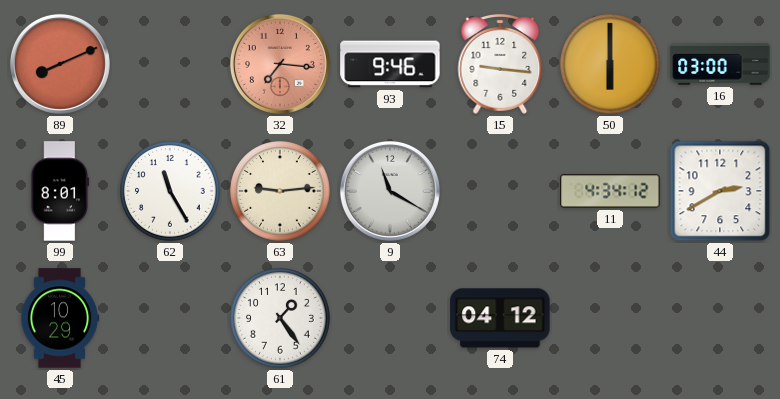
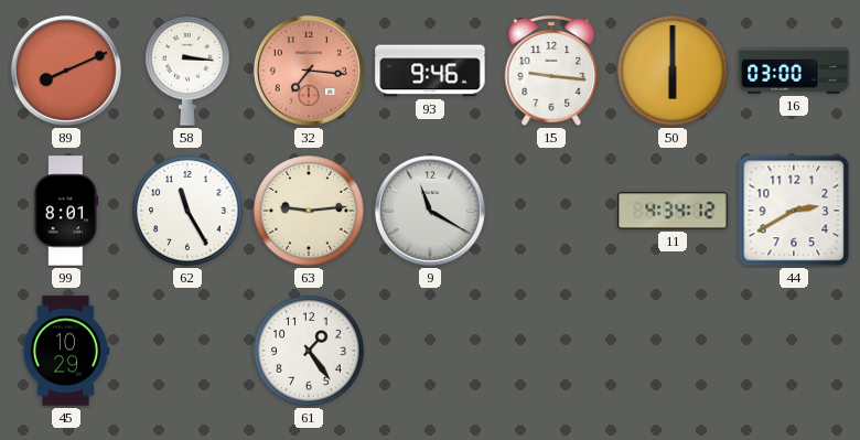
58: none -> 3:16
74: 04:12 -> none
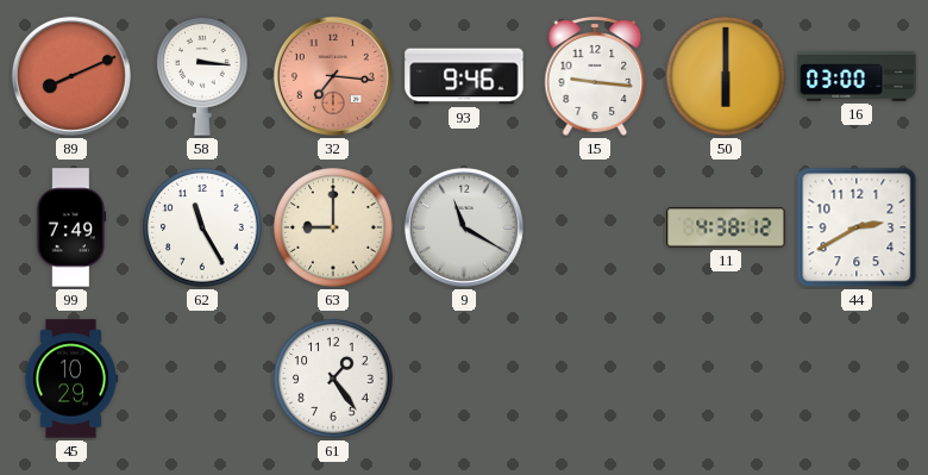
99: 8:01 -> 7:49
63: 9:14 -> 9:00
11: 4:34 -> 4:38
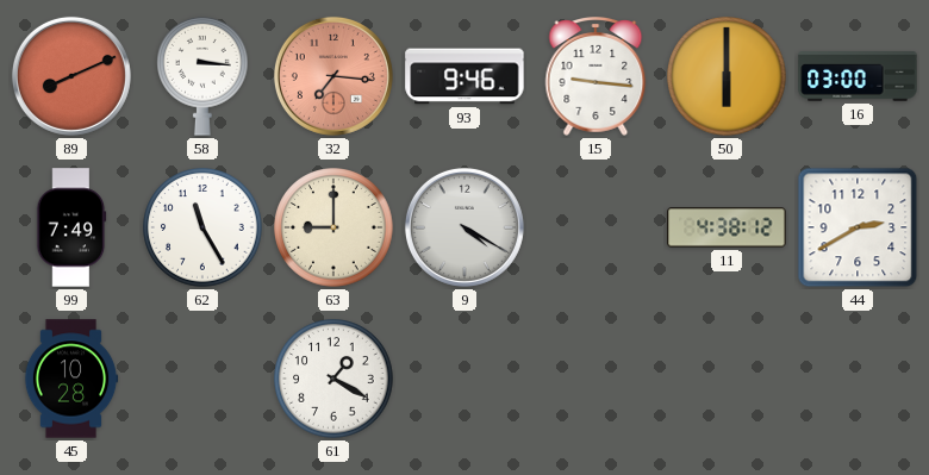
9: 11:20 -> 4:20
45: 10:29 -> 10:28
61: 1:24 -> 1:20
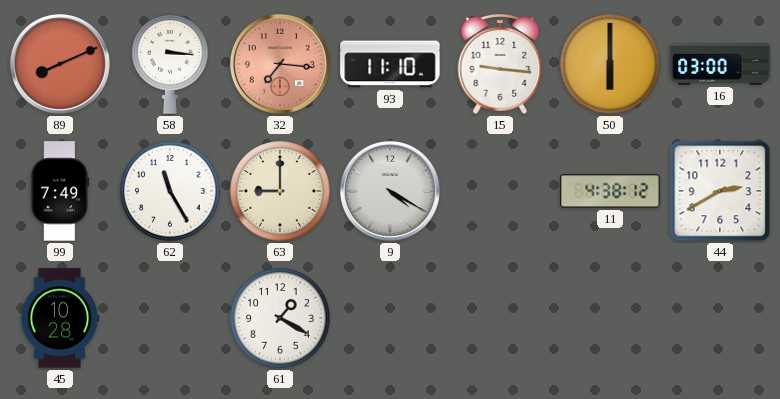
93: 9:46 -> 11:10
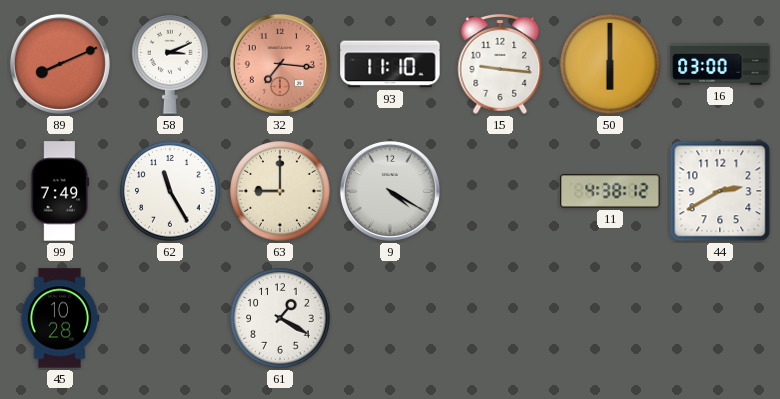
58: 3:16 -> 3:11
